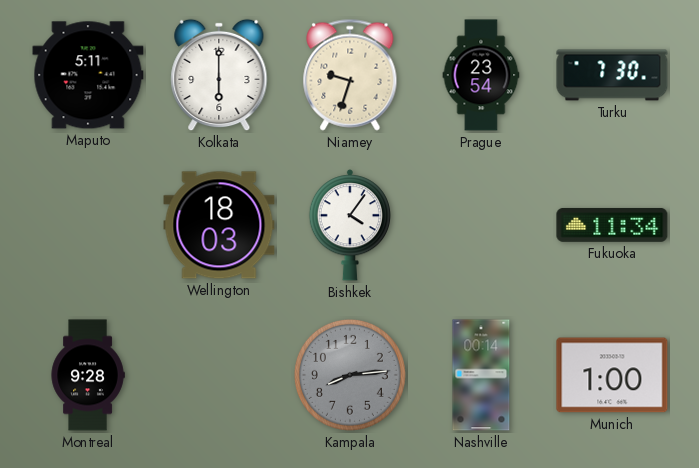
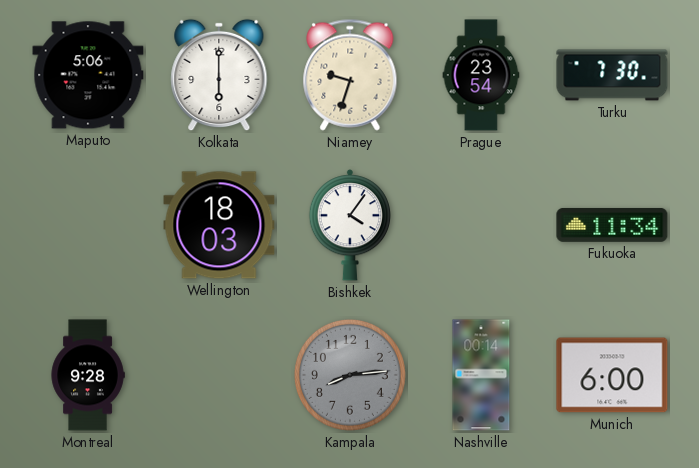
Maputo: 5:11 -> 5:06
Munich: 1:00 -> 6:00
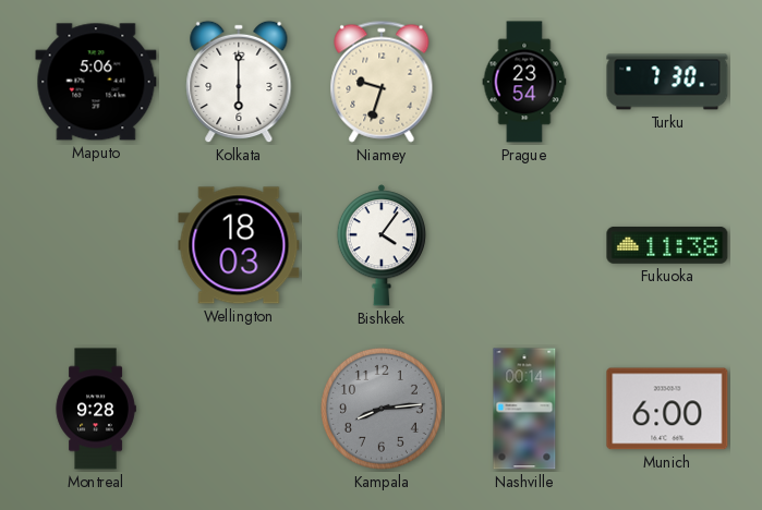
Fukuoka: 11:34 -> 11:38
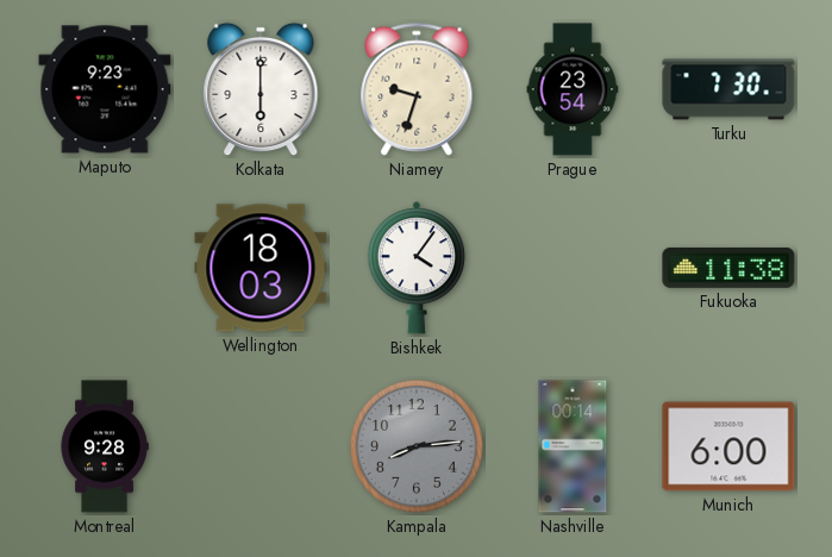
Maputo: 5:06 -> 9:23
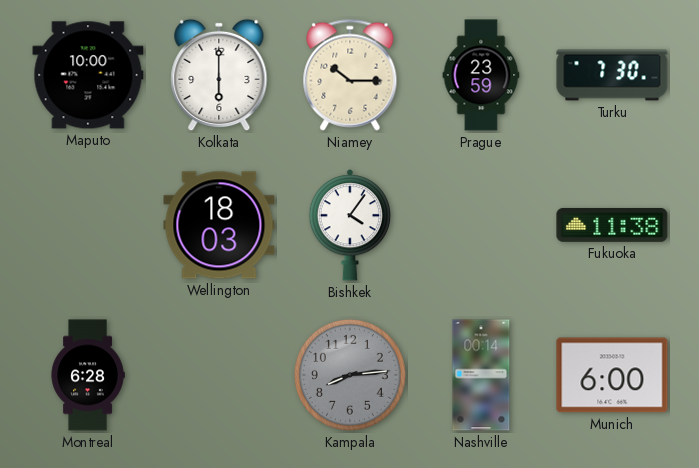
Maputo: 9:23 -> 10:00
Niamey: 9:33 -> 10:15
Prague: 23:54 -> 23:59
Montreal: 9:28 -> 6:28
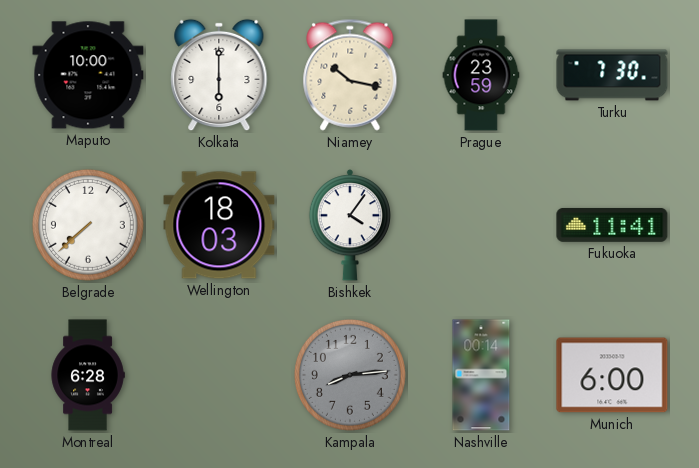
Niamey: 10:15 -> 10:17
Belgrade: none -> 7:38
Fukuoka: 11:38 -> 11:41
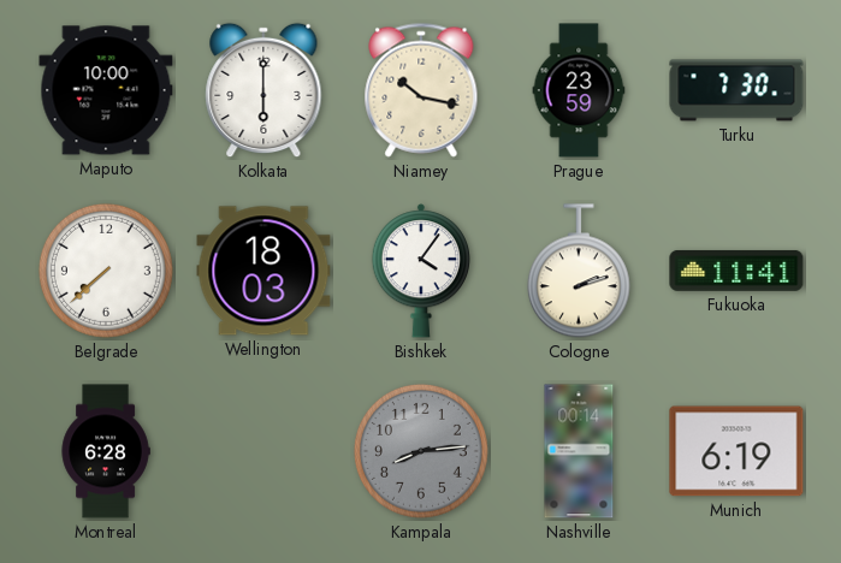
Cologne: none -> 2:12
Munich: 6:00 -> 6:19
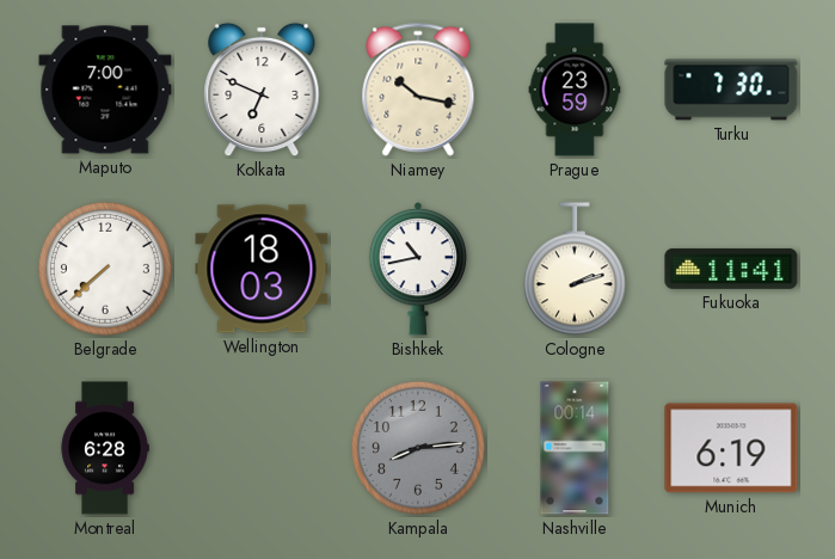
Maputo: 10:00 -> 7:00
Kolkata: 6:00 -> 6:49
Bishkek: 4:06 -> 10:43
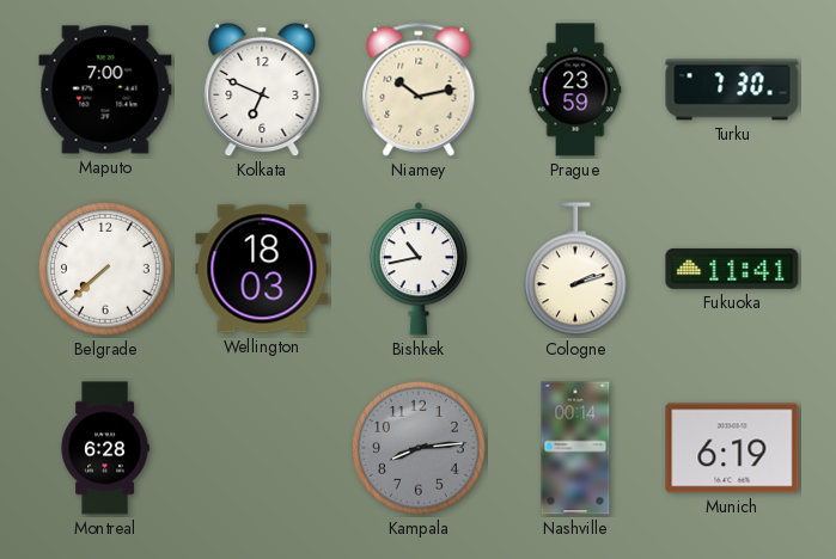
Niamey: 10:17 -> 10:13
